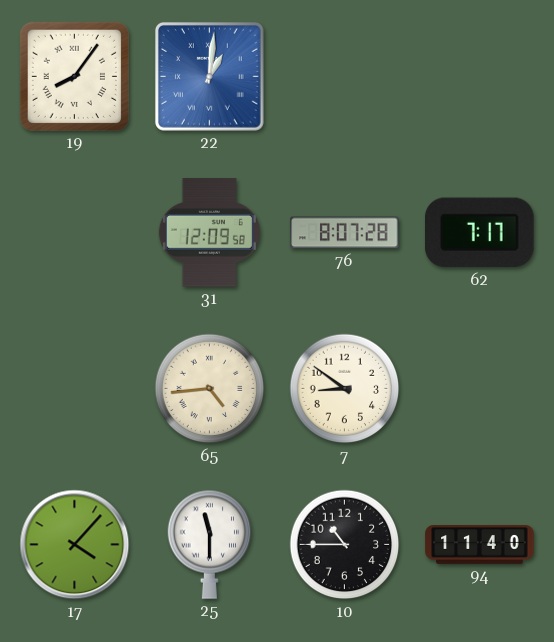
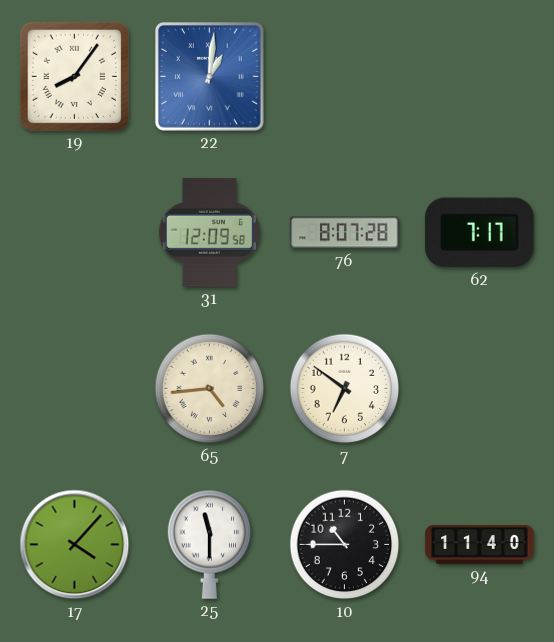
7: 8:51 -> 6:51
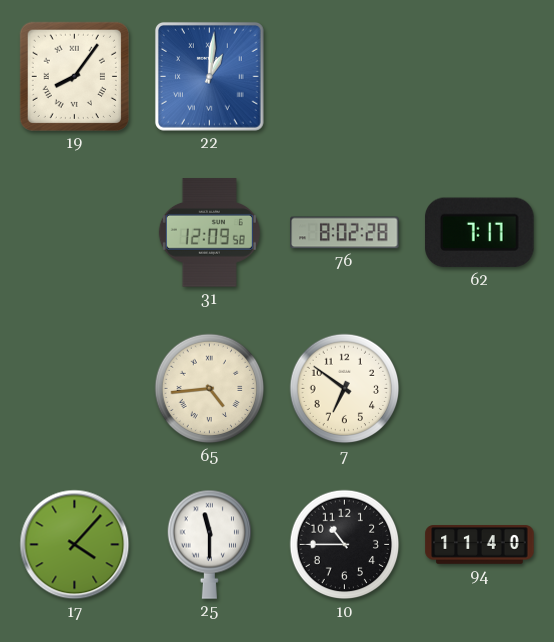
76: 8:07 -> 8:02
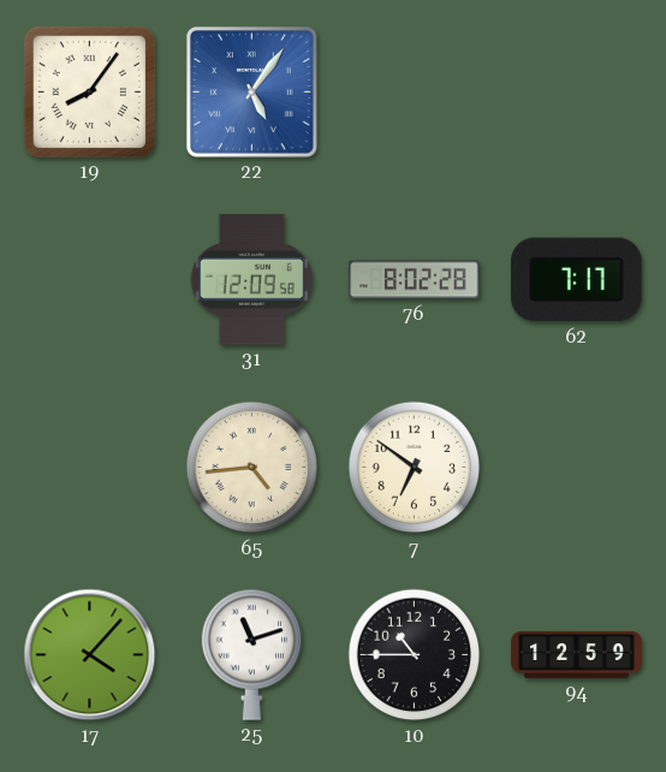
22: 1:01 -> 5:06
25: 11:30 -> 11:12
94: 11:40 -> 12:59
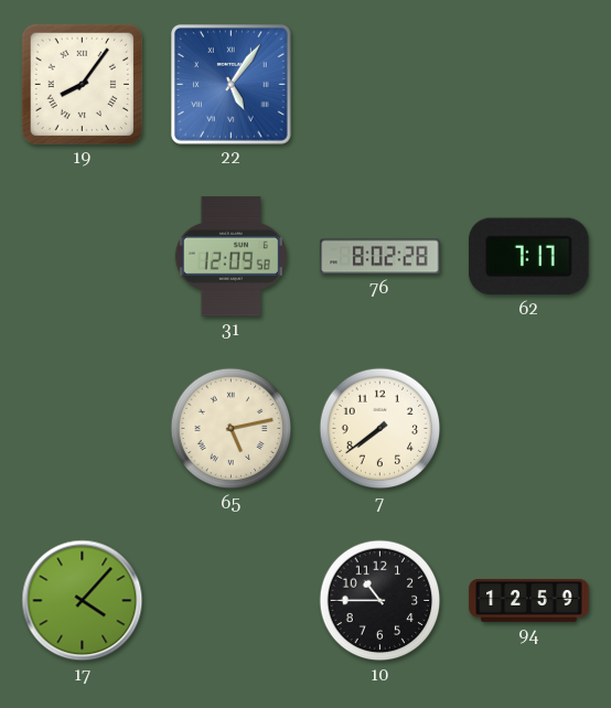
65: 4:44 -> 5:13
7: 6:51 -> 7:39
25: 11:12 -> none
